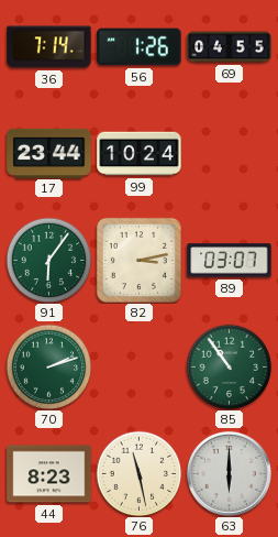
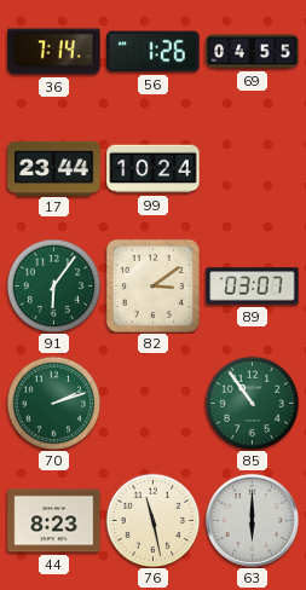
82: 3:13 -> 3:09
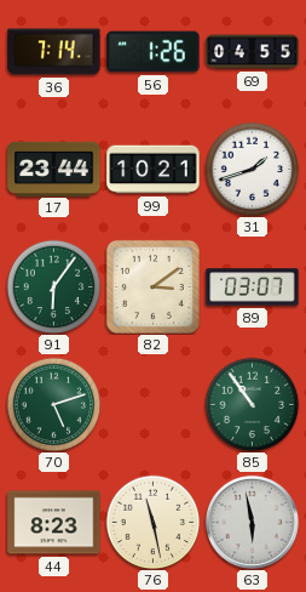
99: 10:24 -> 10:21
31: none -> 1:42
70: 2:12 -> 5:12
63: 6:00 -> 5:58
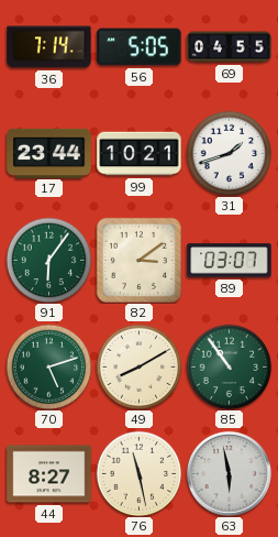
56: 1:26 -> 5:05
49: none -> 8:10
44: 8:23 -> 8:27
